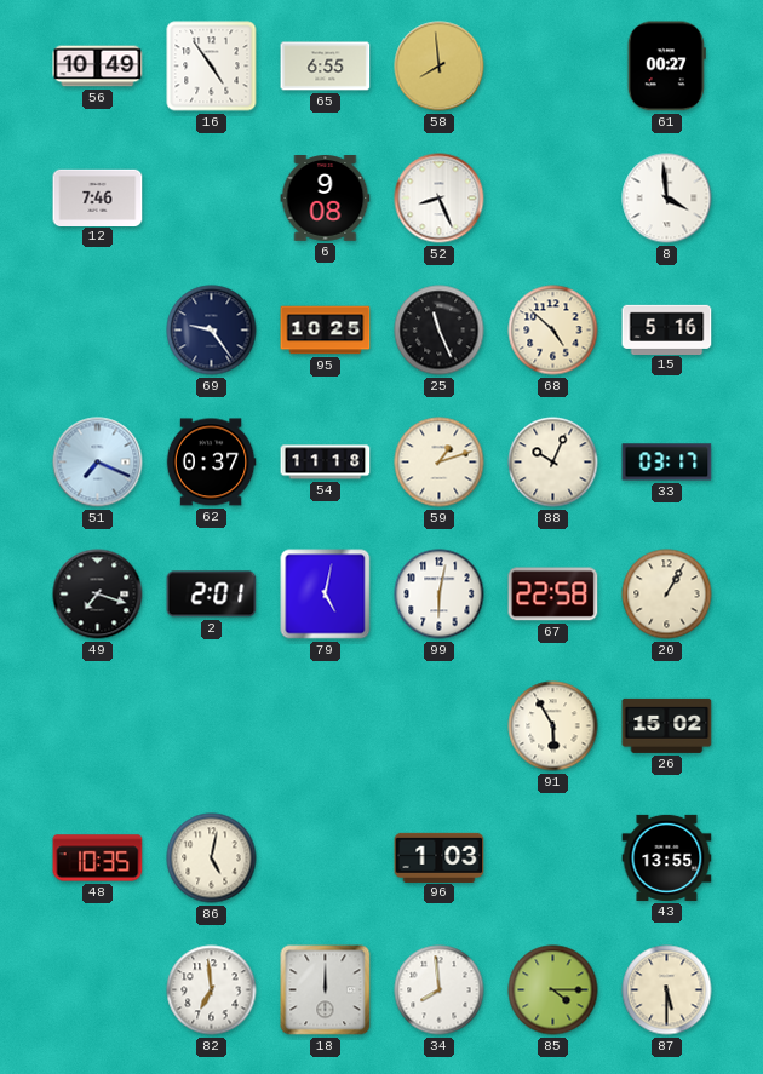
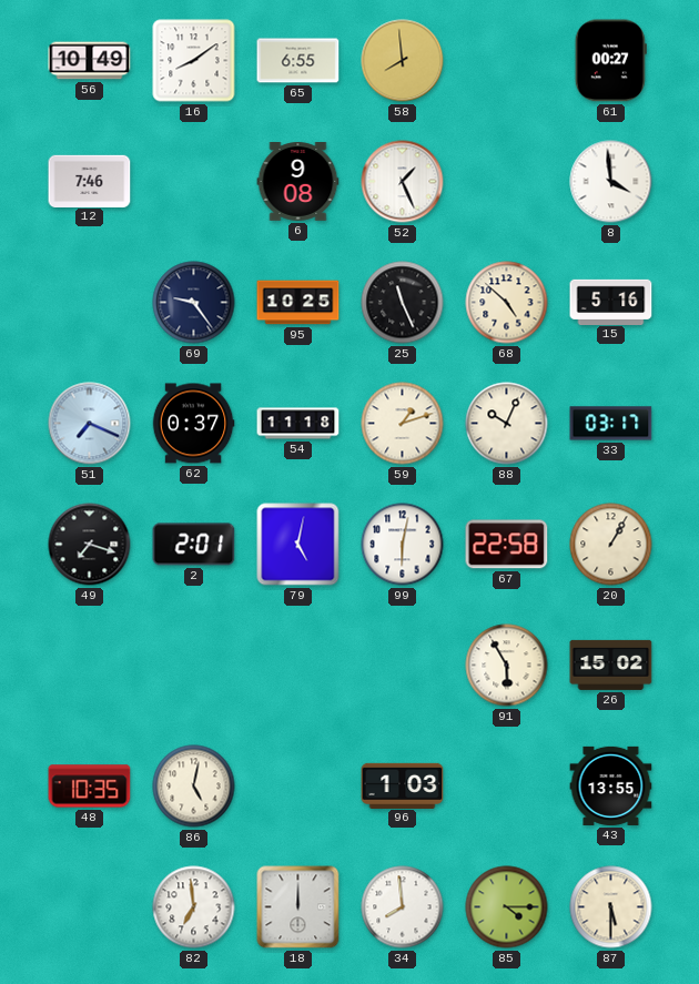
16: 4:54 -> 8:09
52: 8:26 -> 1:26
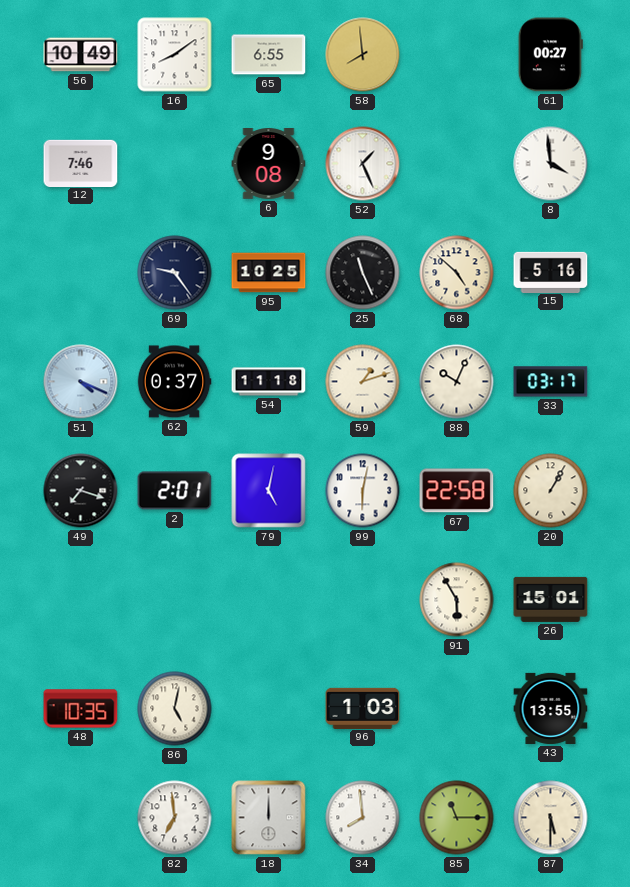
51: 7:19 -> 4:19
26: 15:02 -> 15:01
85: 4:15 -> 11:15
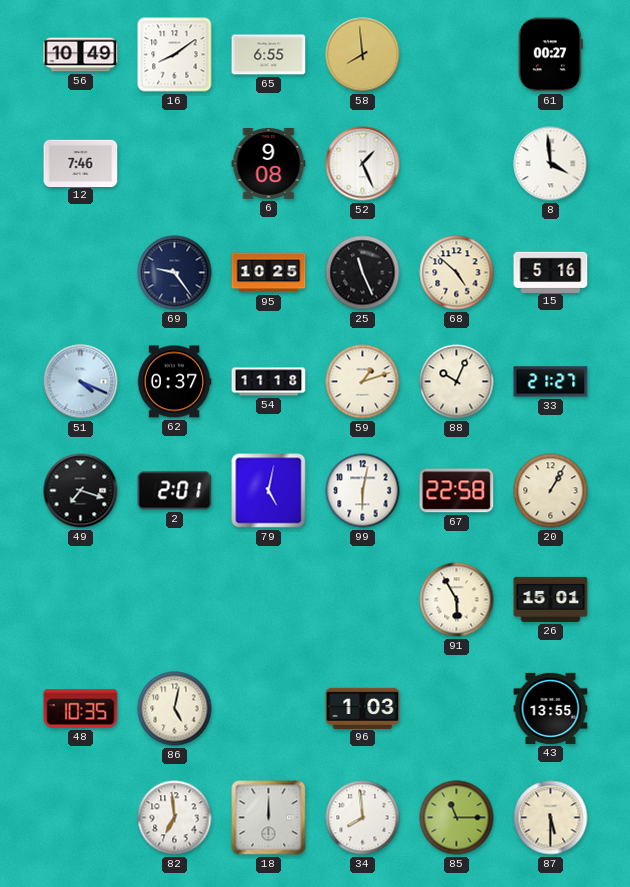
33: 03:17 -> 21:27
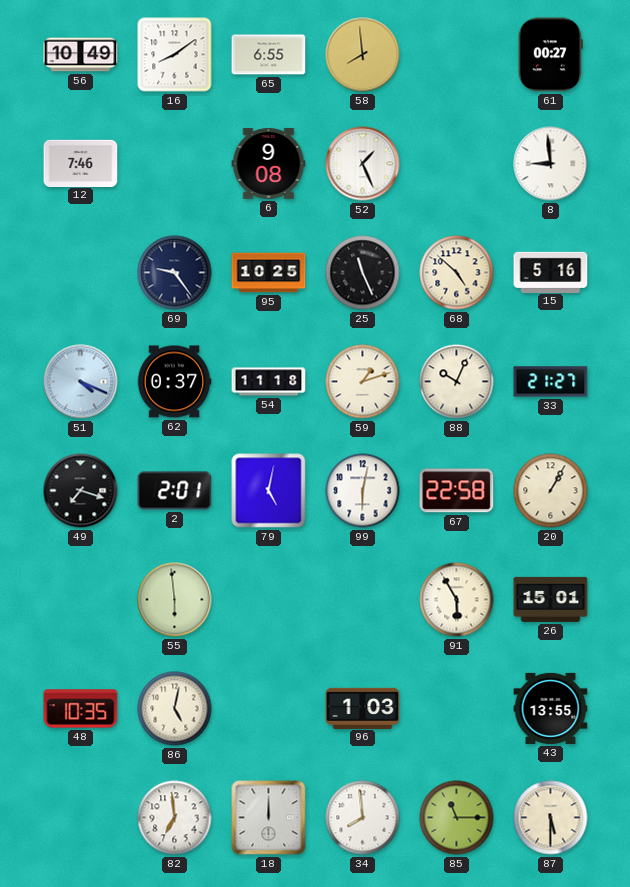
8: 3:59 -> 8:59
55: none -> 5:59
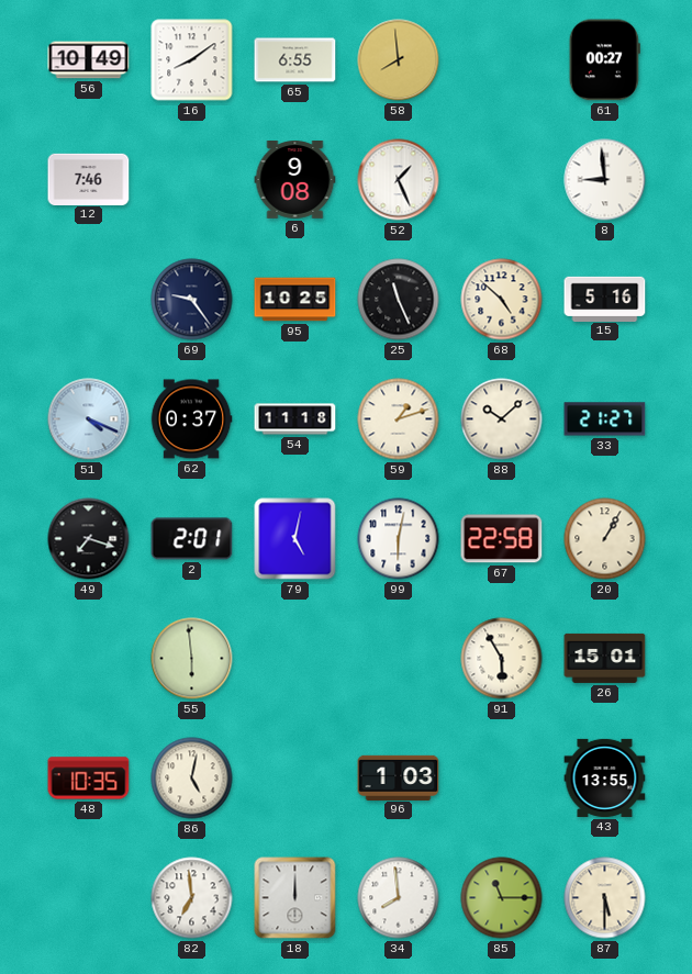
88: 10:04 -> 10:08
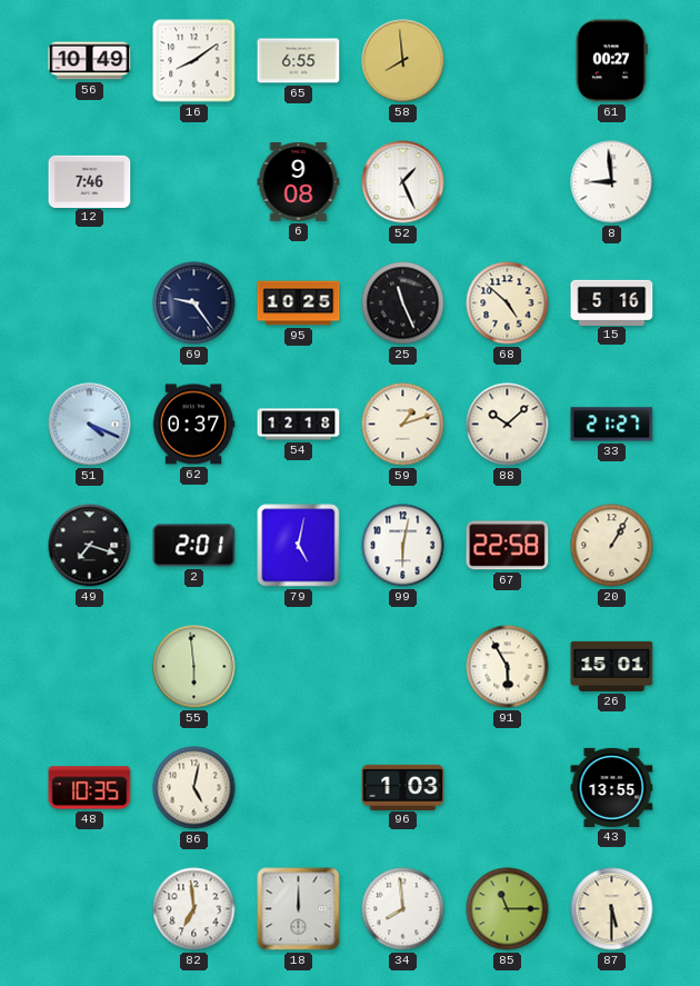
54: 11:18 -> 12:18
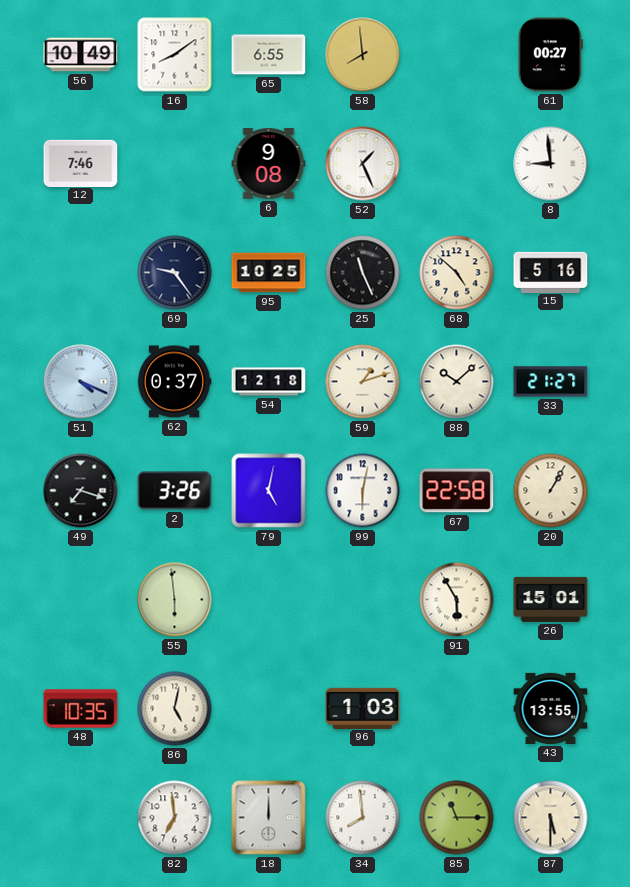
2: 2:01 -> 3:26
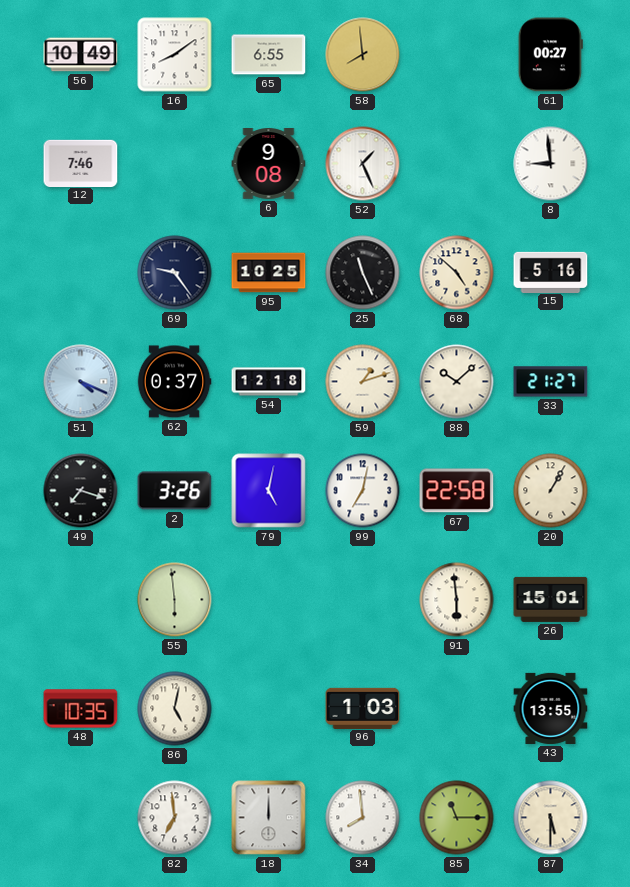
99: 6:02 -> 7:02
91: 5:55 -> 5:59
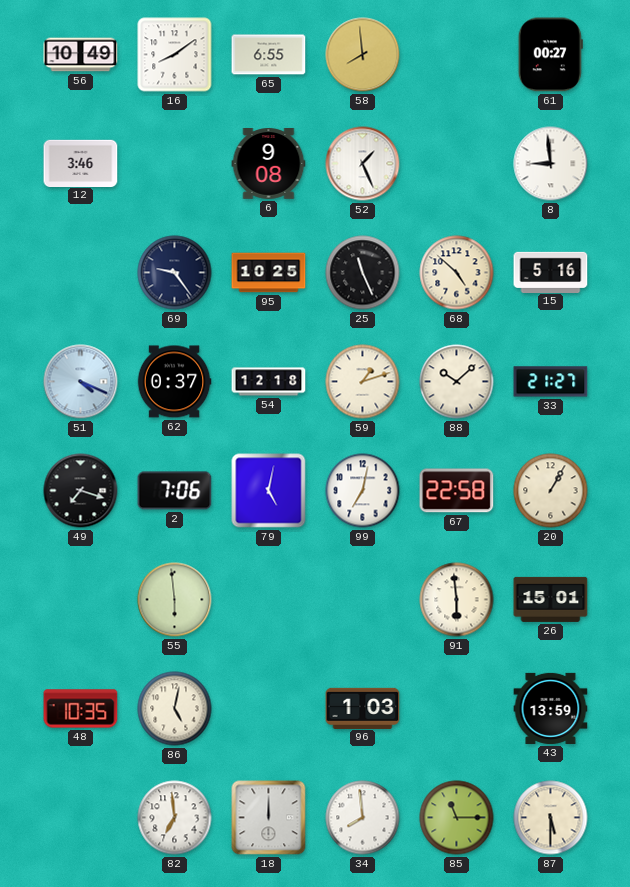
12: 7:46 -> 3:46
2: 3:26 -> 7:06
43: 13:55 -> 13:59
